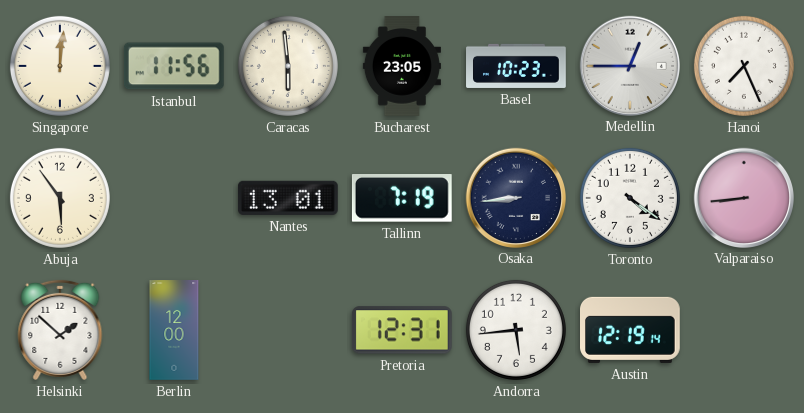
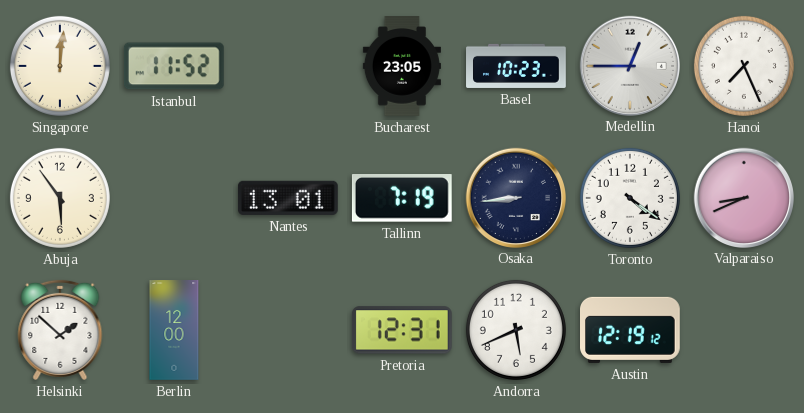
Istanbul: 11:56 -> 11:52
Caracas: 5:59 -> none
Valparaiso: 8:44 -> 8:41
Andorra: 5:44 -> 5:41
Austin: 12:19:14 -> 12:19:12
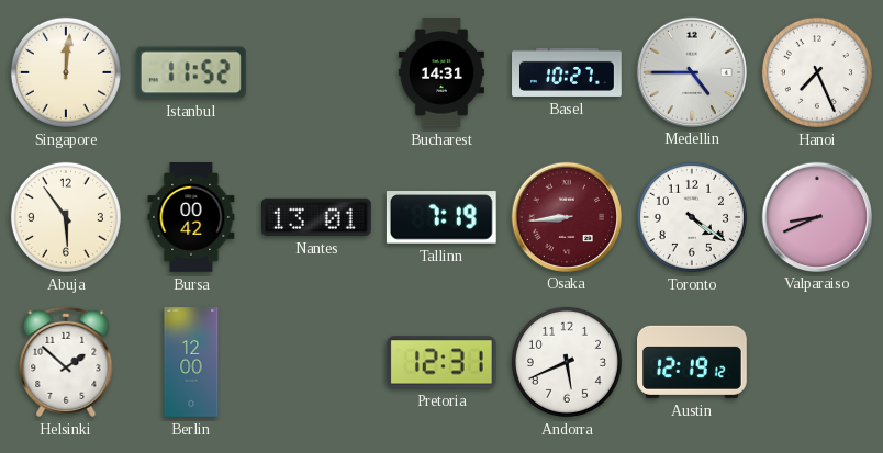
Bucharest: 23:05 -> 14:31
Basel: 10:23 -> 10:27
Medellin: 12:45 -> 4:45
Bursa: none -> 00:42
Osaka dial: navy -> burgundy
